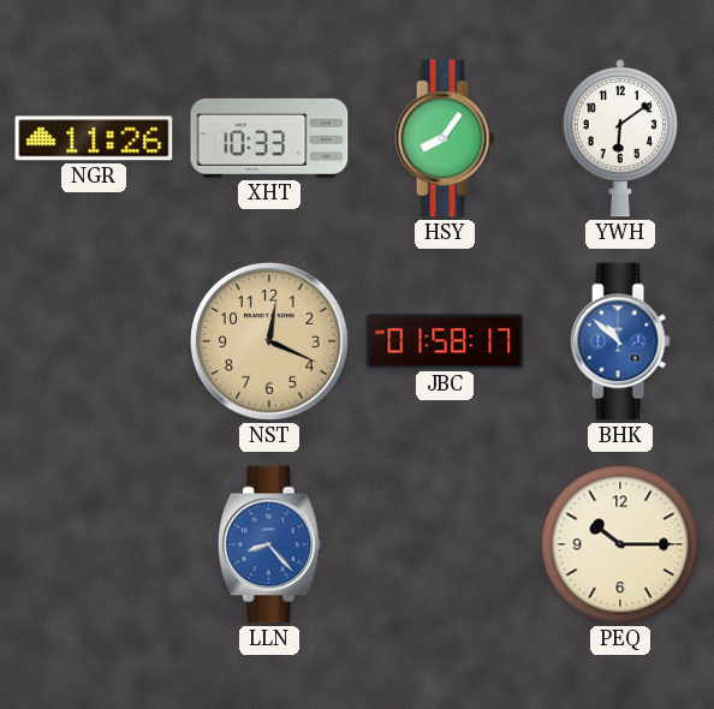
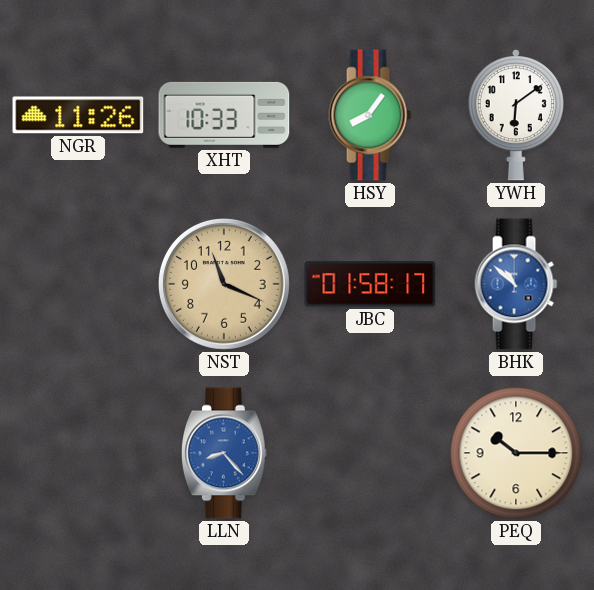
NST: 12:19 -> 11:19
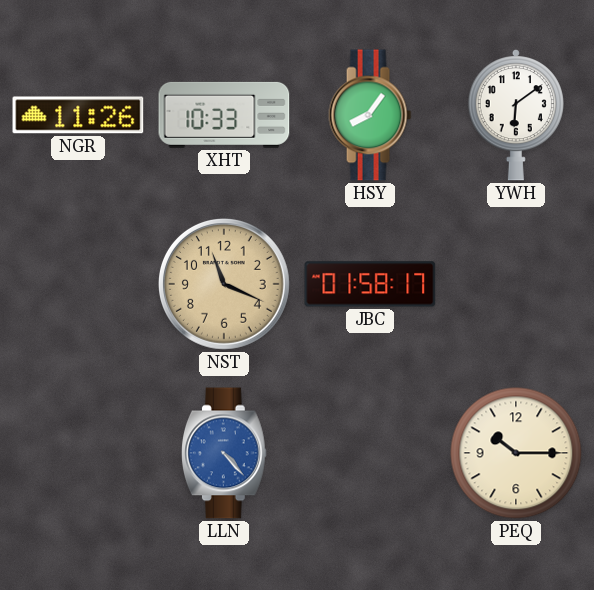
BHK: 10:52 -> none
LLN: 8:23 -> 4:23
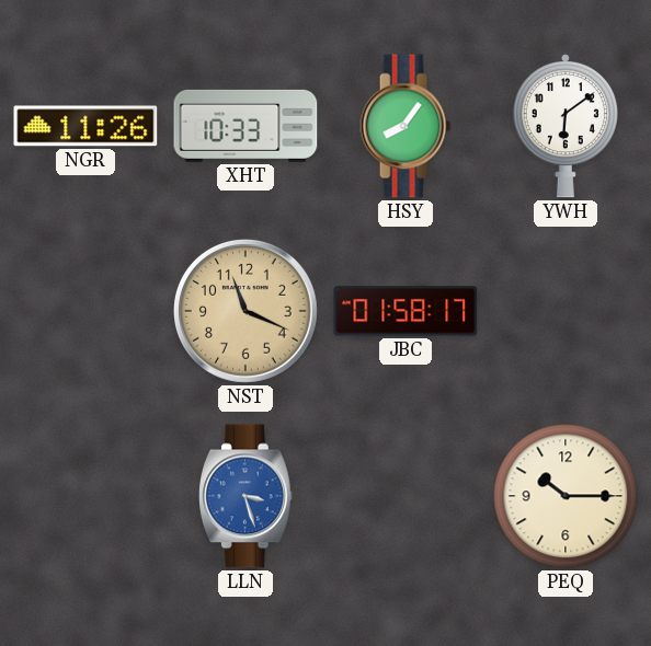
LLN: 4:23 -> 3:27
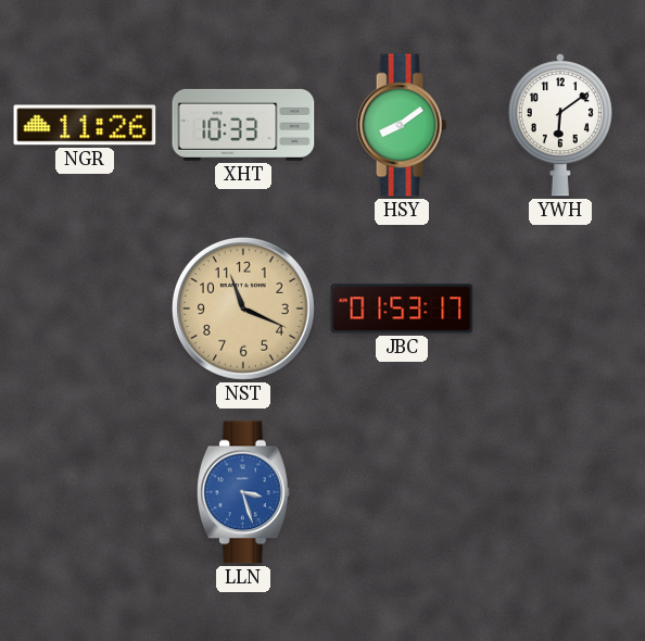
HSY: 8:06 -> 8:09
JBC: 01:58 -> 01:53
PEQ: 10:15 -> none
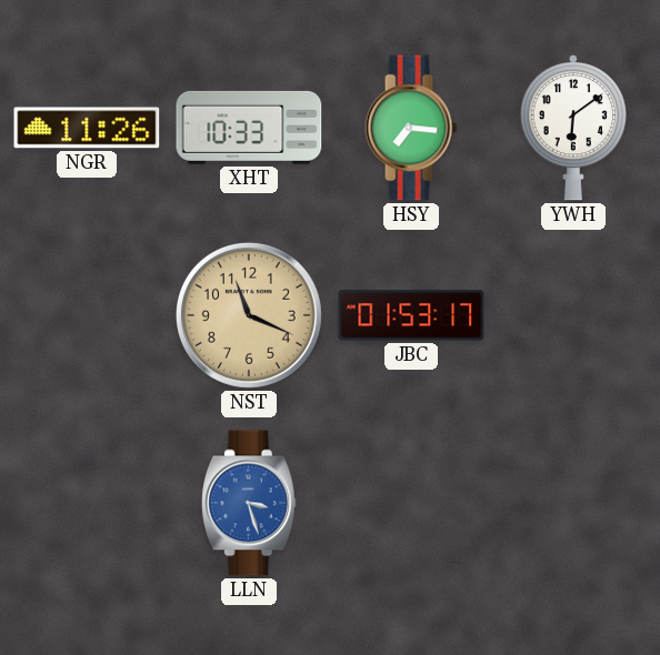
HSY: 8:09 -> 7:16
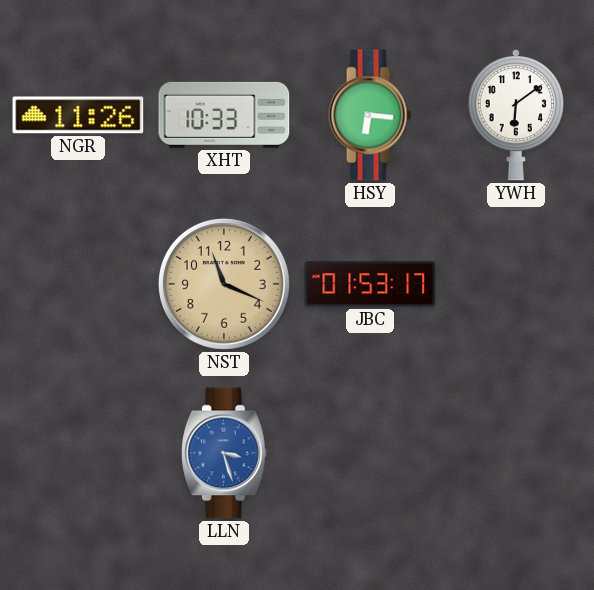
HSY: 7:16 -> 6:16
